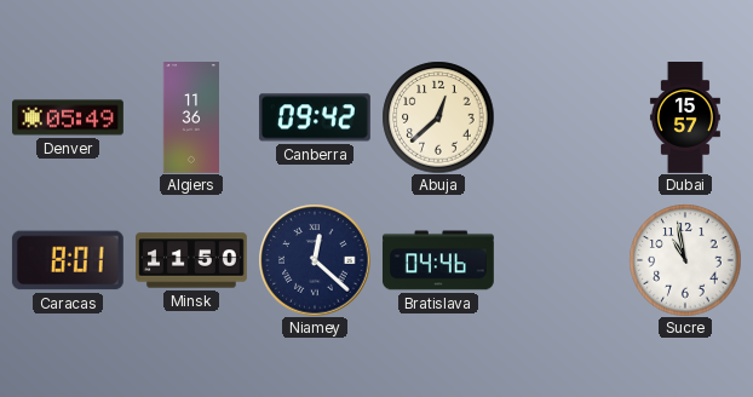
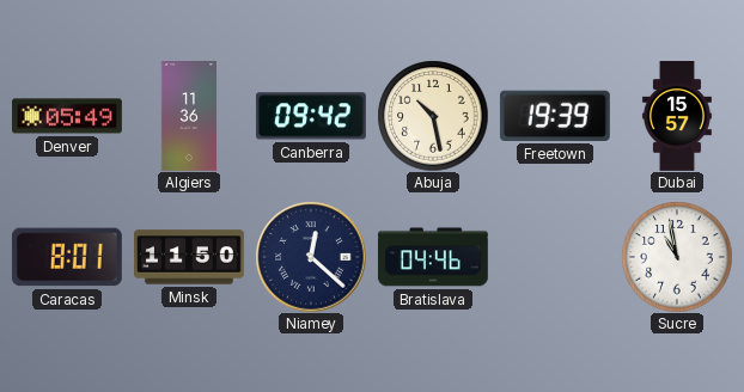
Abuja: 12:38 -> 10:28
Freetown: none -> 19:39
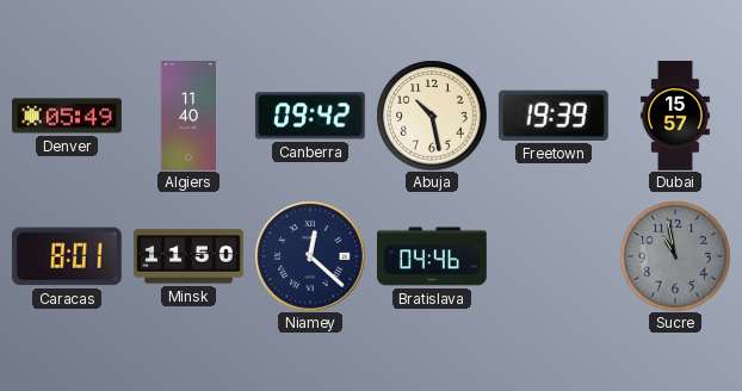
Algiers: 11:36 -> 11:40
Sucre dial: white -> grey
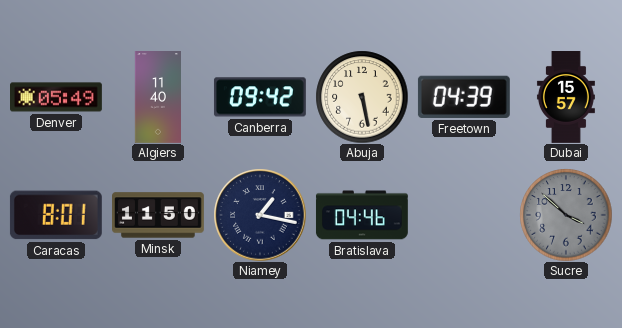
Abuja: 10:28 -> 5:28
Freetown: 19:39 -> 04:39
Niamey: 12:22 -> 1:17
Sucre: 10:58 -> 3:52
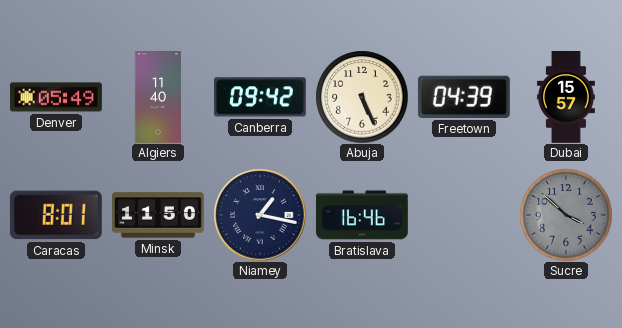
Abuja: 5:28 -> 5:26
Bratislava: 04:46 -> 16:46
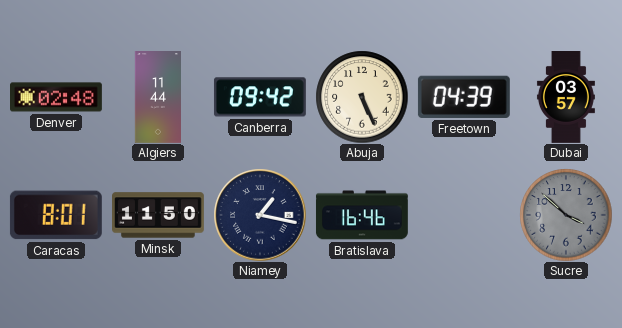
Denver: 05:49 -> 02:48
Algiers: 11:40 -> 11:44
Dubai: 15:57 -> 03:57
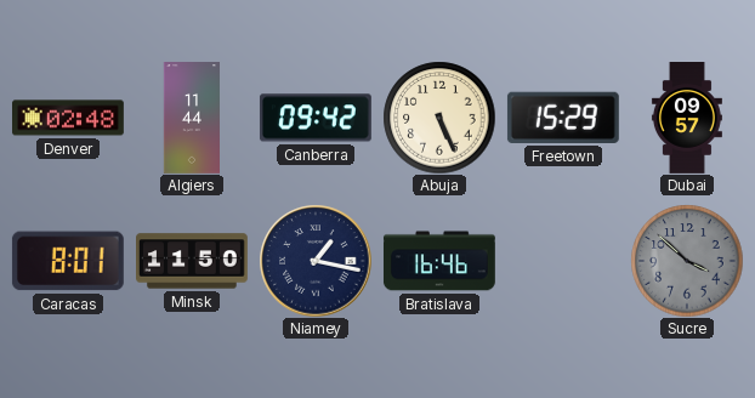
Freetown: 04:39 -> 15:29
Dubai: 03:57 -> 09:57
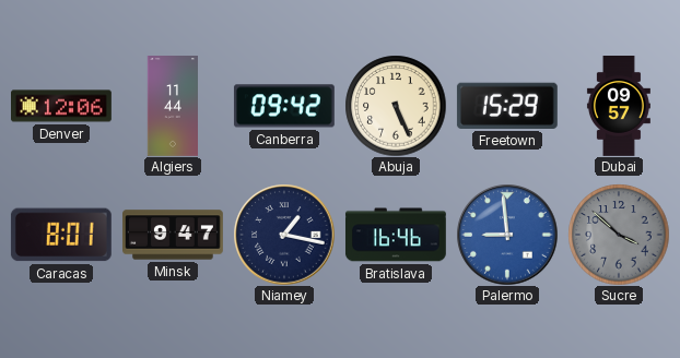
Denver: 02:48 -> 12:06
Minsk: 11:50 -> 9:47
Palermo: none -> 8:59
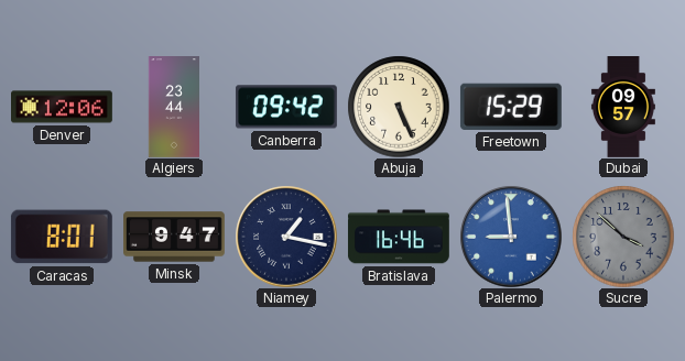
Algiers: 11:44 -> 23:44
